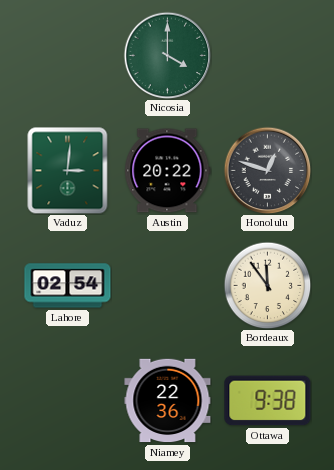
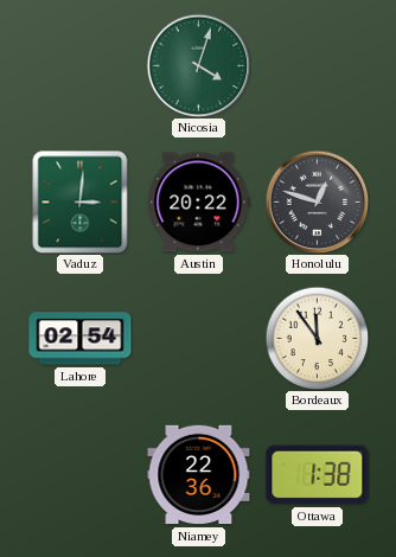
Nicosia: 4:00 -> 4:03
Ottawa: 9:38 -> 1:38
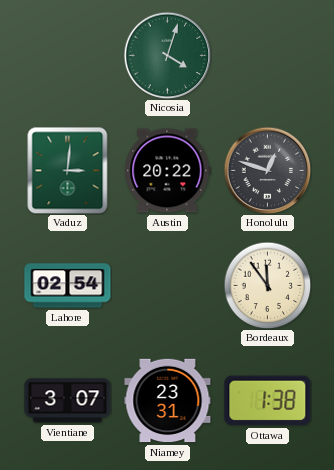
Vientiane: none -> 3:07
Niamey: 22:36 -> 23:31
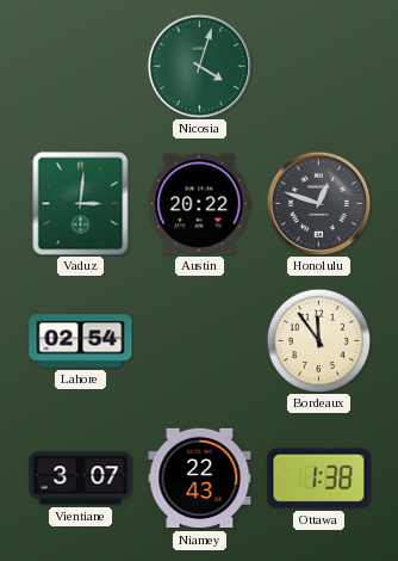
Niamey: 23:31 -> 22:43
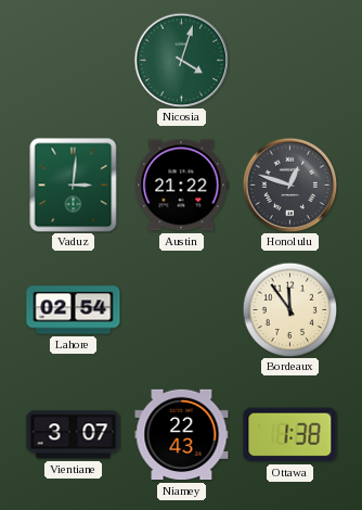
Austin: 20:22 -> 21:22
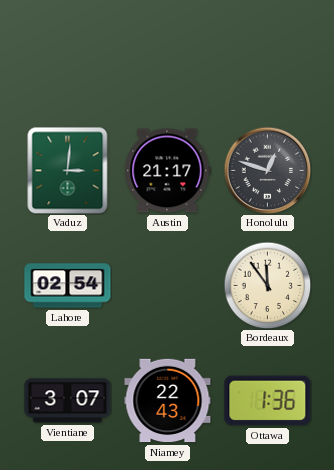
Nicosia: 4:03 -> none
Austin: 21:22 -> 21:17
Ottawa: 1:38 -> 1:36
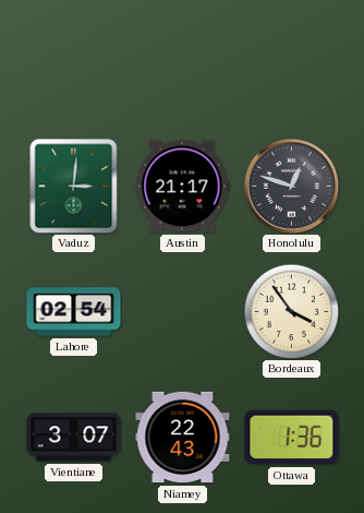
Bordeaux: 11:54 -> 3:54
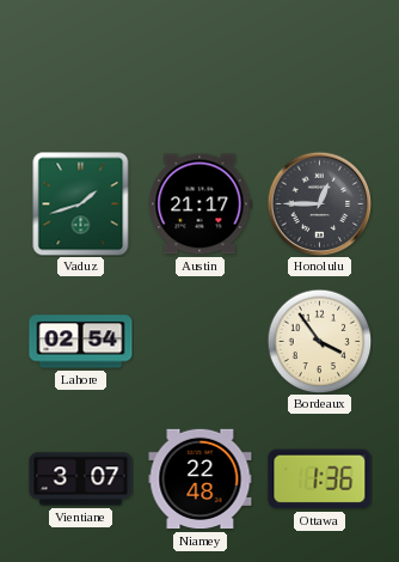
Vaduz: 3:01 -> 1:42
Honolulu: 12:48 -> 12:45
Niamey: 22:43 -> 22:48
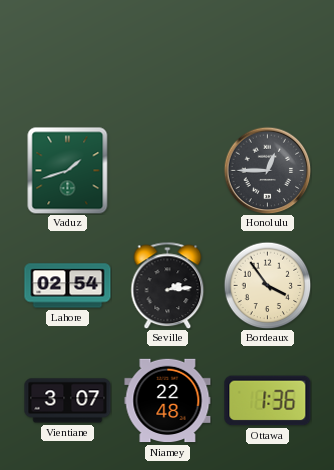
Austin: 21:17 -> none
Seville: none -> 2:14
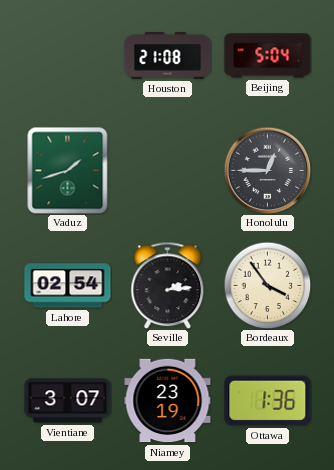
Houston: none -> 21:08
Beijing: none -> 5:04
Niamey: 22:48 -> 23:19
